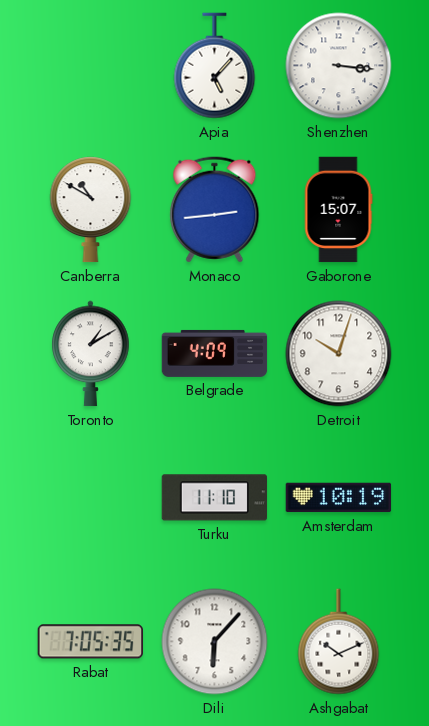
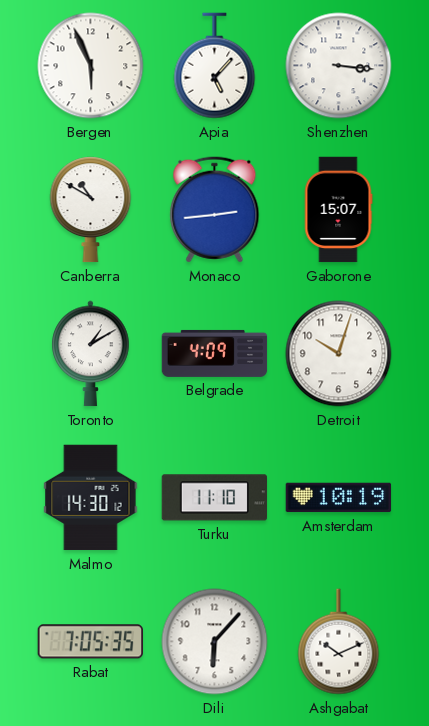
Bergen: none -> 5:56
Malmo: none -> 14:30
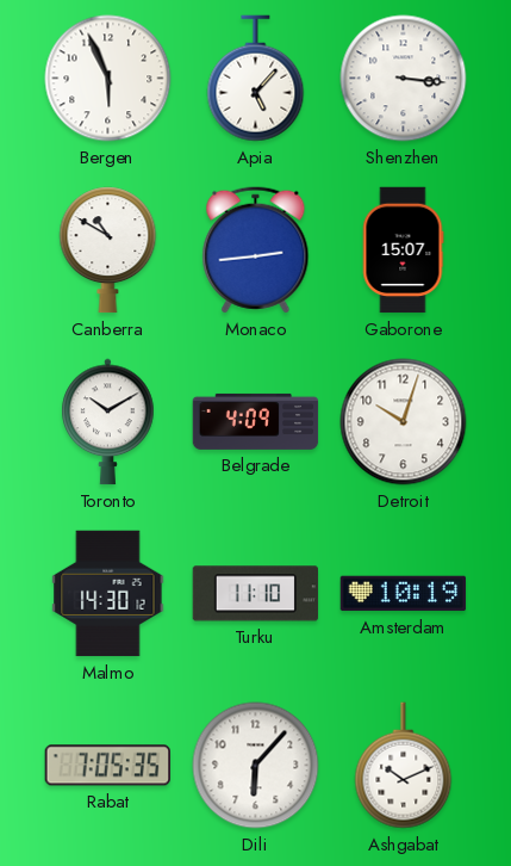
Toronto: 1:10 -> 10:10
